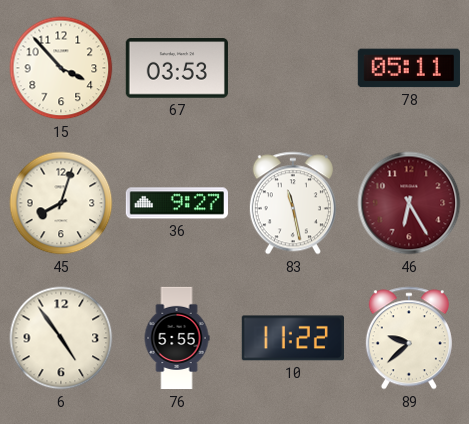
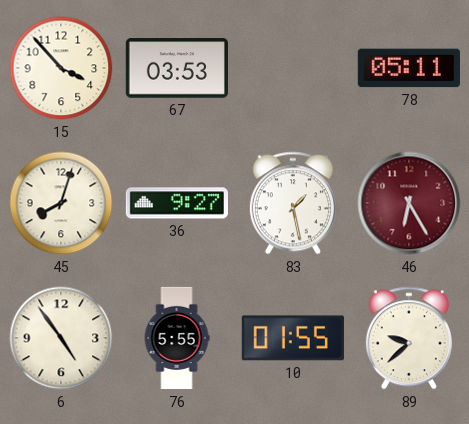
83: 11:28 -> 1:28
10: 11:22 -> 01:55
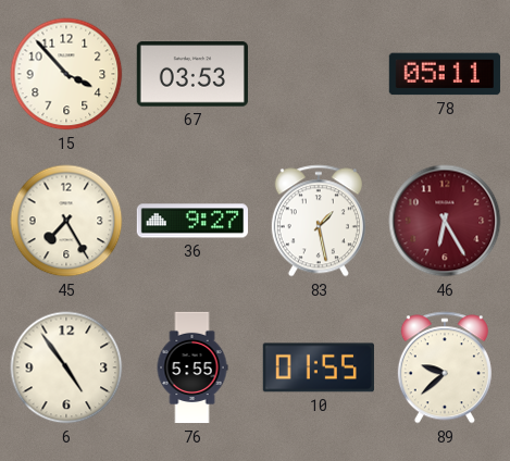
45: 8:03 -> 7:25
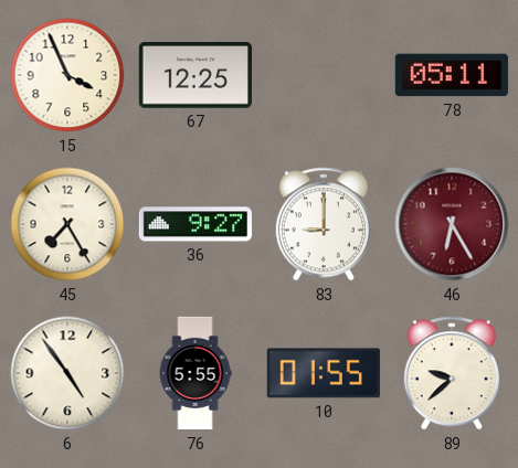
15: 3:53 -> 3:56
67: 03:53 -> 12:25
83: 1:28 -> 9:00
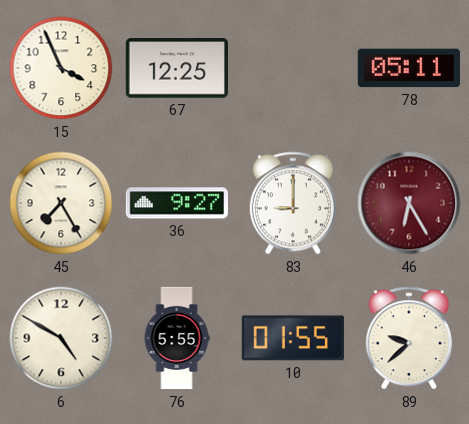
6: 4:54 -> 4:50
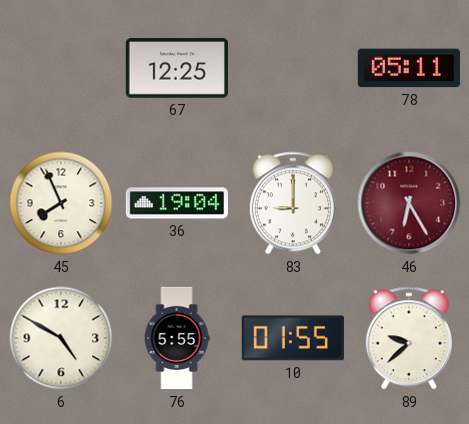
15: 3:56 -> none
45: 7:25 -> 7:56
36: 9:27 -> 19:04
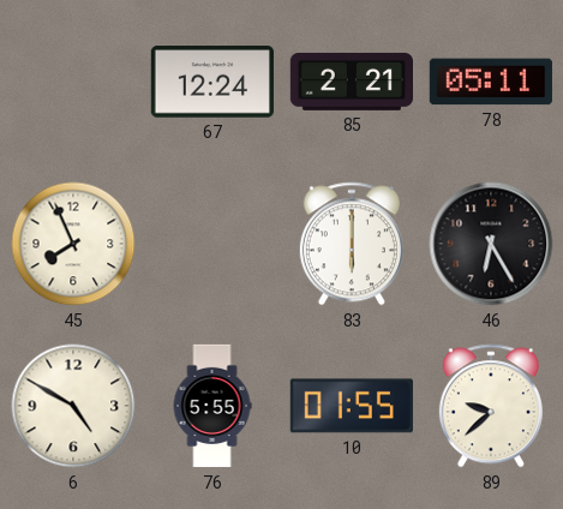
67: 12:25 -> 12:24
85: none -> 2:21
36: 19:04 -> none
83: 9:00 -> 6:00
46 dial: burgundy -> black
